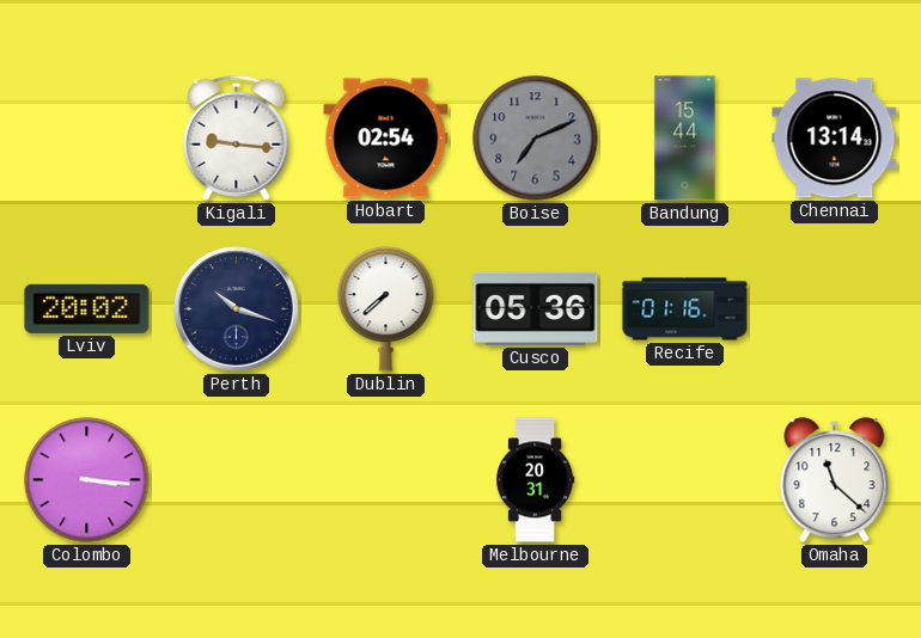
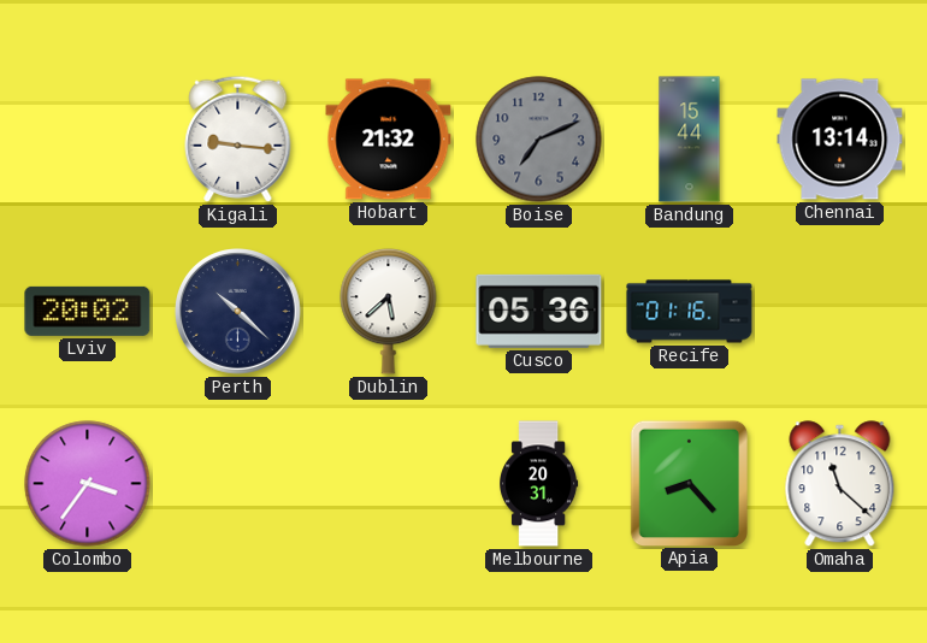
Hobart: 02:54 -> 21:32
Perth: 10:18 -> 10:22
Dublin: 7:38 -> 5:38
Colombo: 3:16 -> 3:36
Apia: none -> 8:23
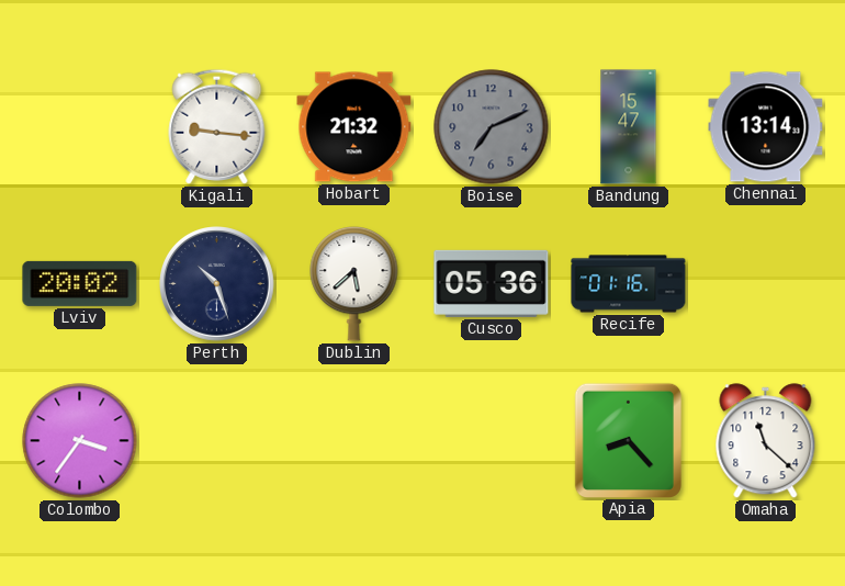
Bandung: 15:44 -> 15:47
Perth: 10:22 -> 10:27
Melbourne: 20:31 -> none
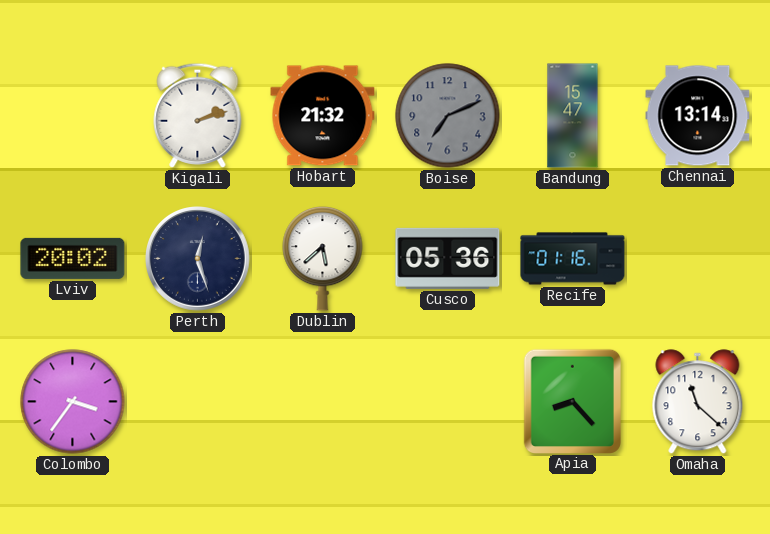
Kigali: 9:16 -> 2:12
Perth: 10:27 -> 12:27
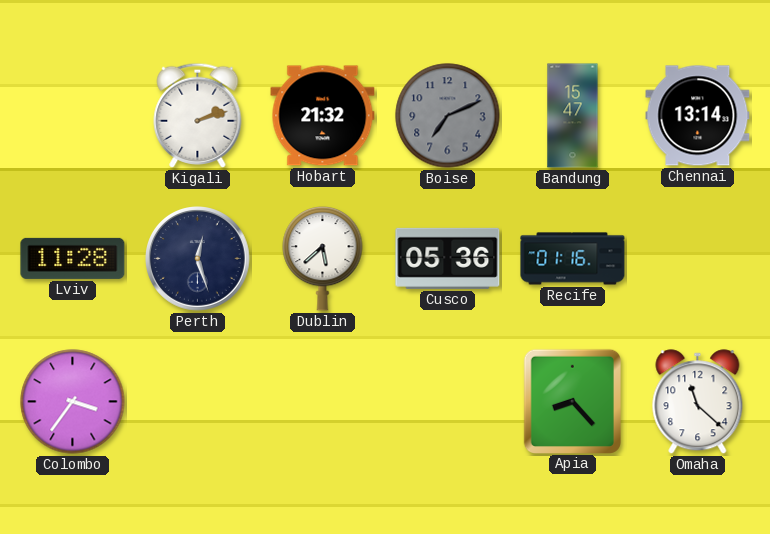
Lviv: 20:02 -> 11:28
